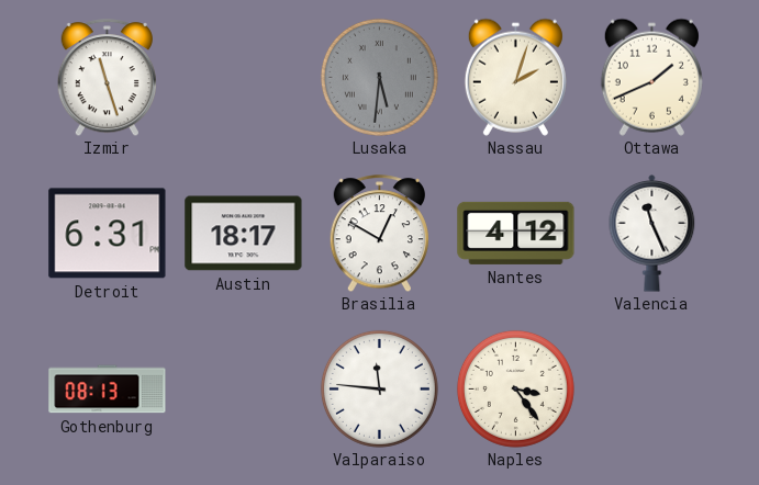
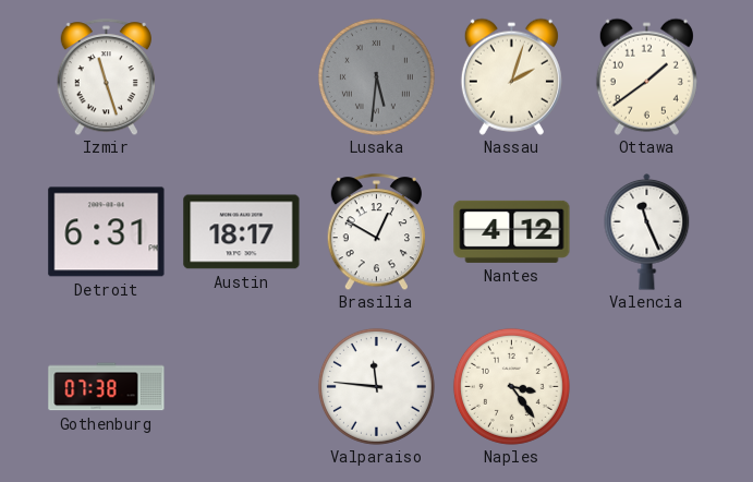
Ottawa: 1:41 -> 1:39
Gothenburg: 08:13 -> 07:38
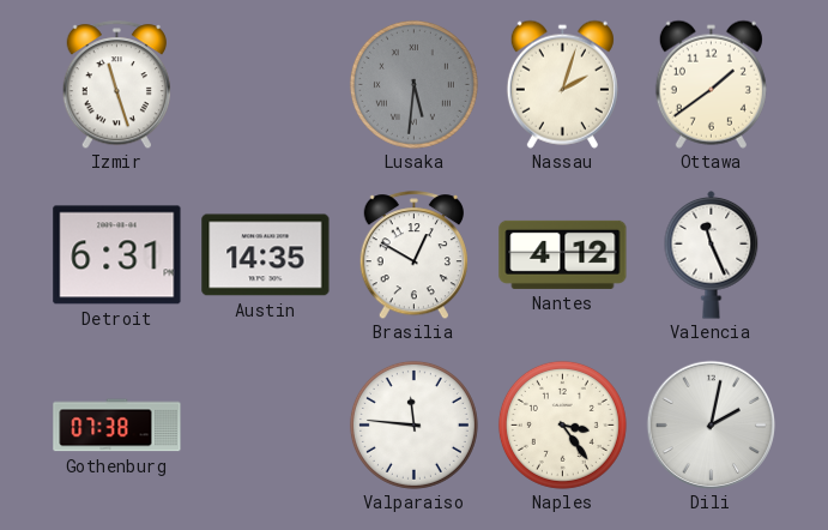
Austin: 18:17 -> 14:35
Dili: none -> 2:02
